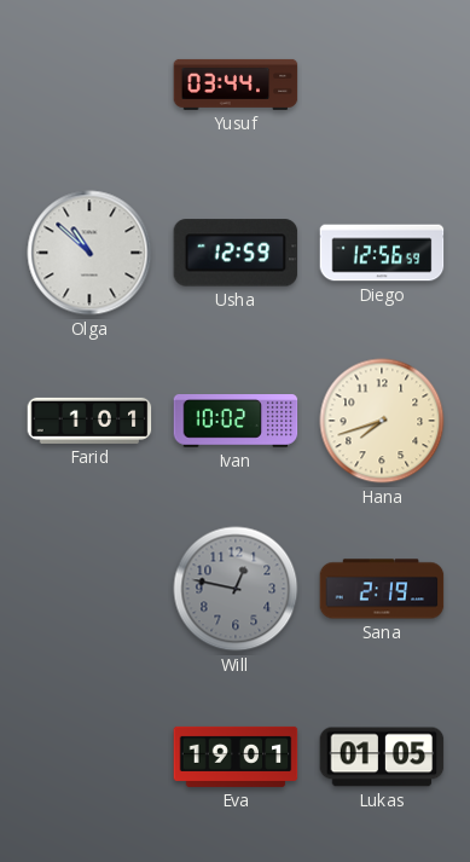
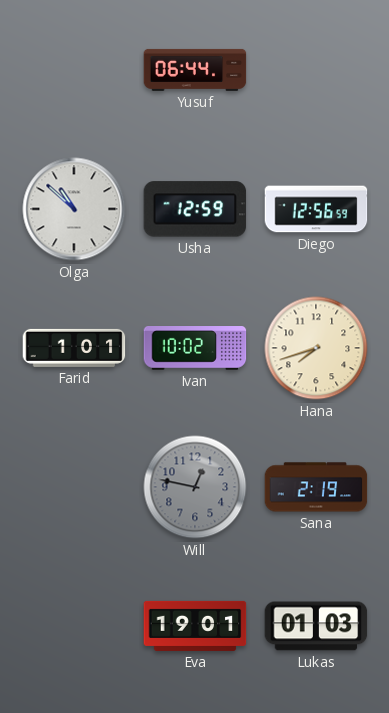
Yusuf: 03:44 -> 06:44
Lukas: 01:05 -> 01:03
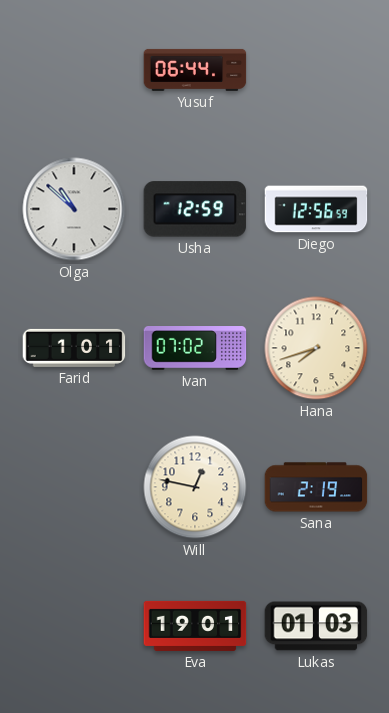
Ivan: 10:02 -> 07:02
Will dial: grey -> cream
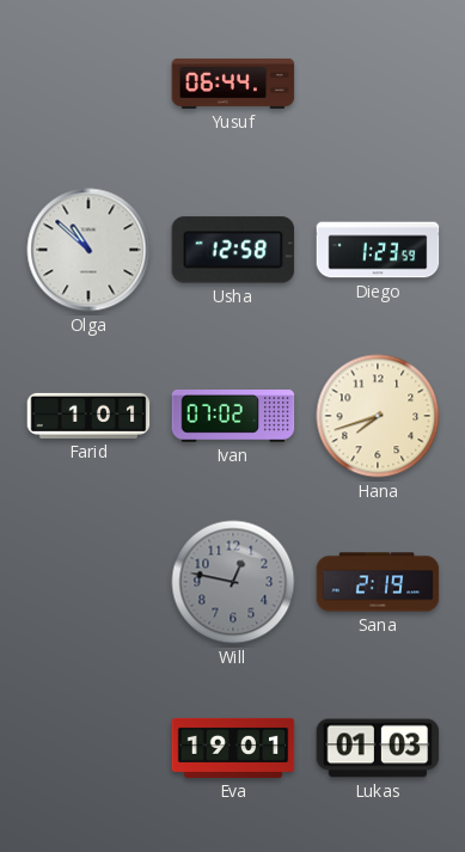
Usha: 12:59 -> 12:58
Diego: 12:56 -> 1:23
Will dial: cream -> grey
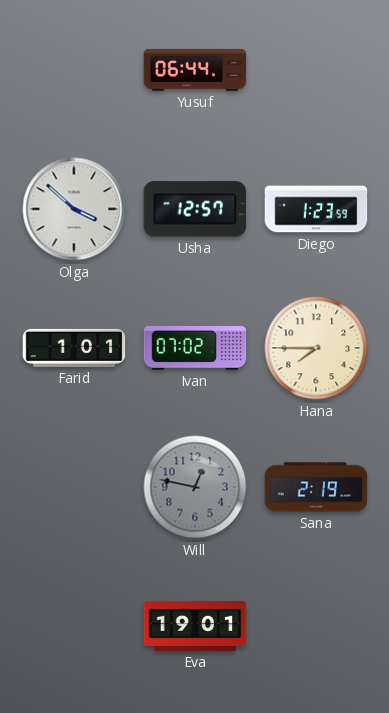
Olga: 10:52 -> 3:52
Usha: 12:58 -> 12:57
Hana: 7:42 -> 7:45
Lukas: 01:03 -> none
